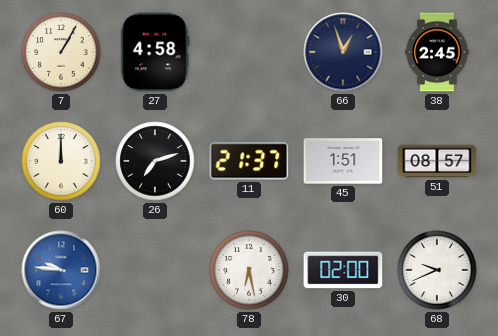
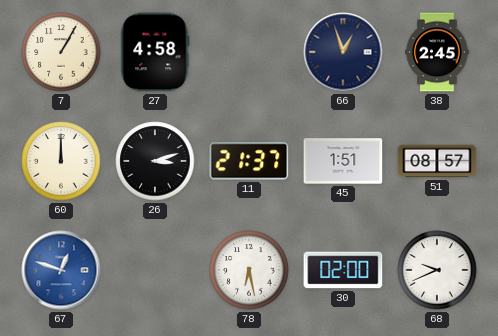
26: 7:12 -> 3:12
67: 9:46 -> 12:48
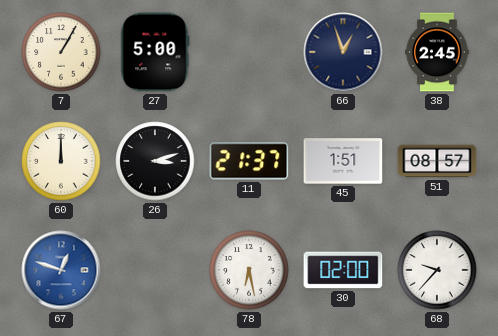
27: 4:58 -> 5:00
68: 9:41 -> 9:37
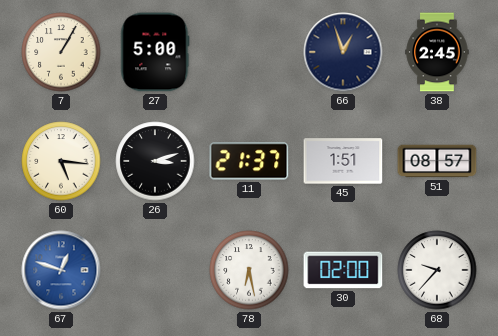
60: 12:00 -> 5:16
